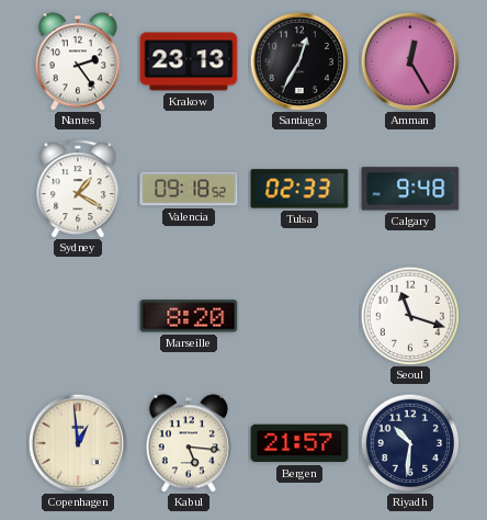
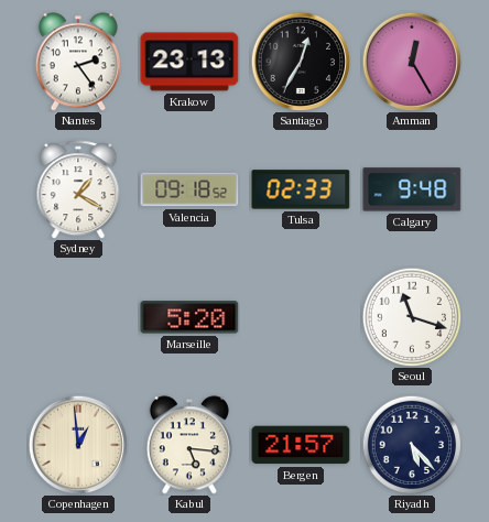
Marseille: 8:20 -> 5:20
Riyadh: 10:31 -> 5:23
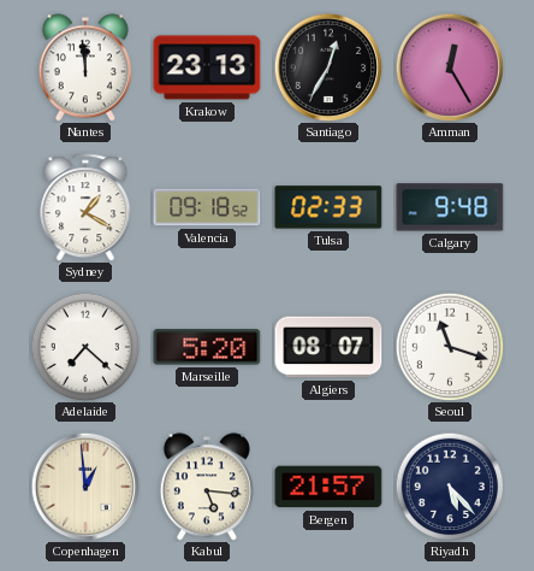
Nantes: 2:24 -> 11:59
Adelaide: none -> 7:22
Algiers: none -> 08:07
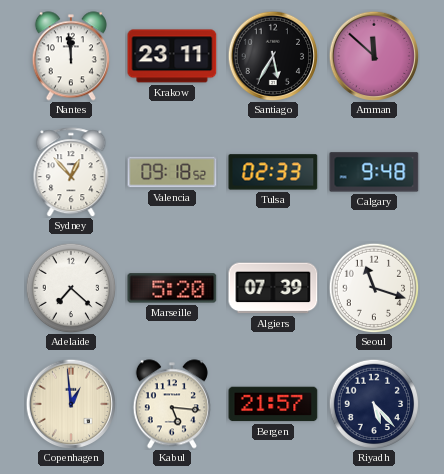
Krakow: 23:13 -> 23:11
Santiago: 12:35 -> 5:35
Amman: 12:25 -> 11:52
Sydney: 1:20 -> 12:53
Algiers: 08:07 -> 07:39
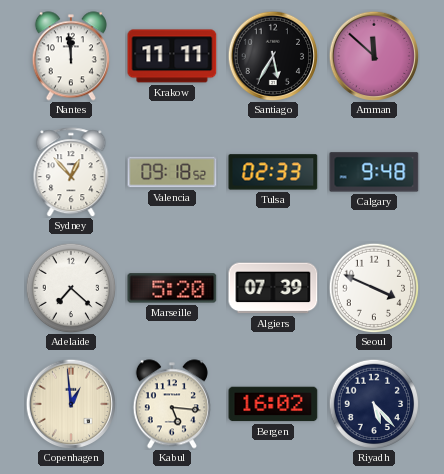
Krakow: 23:11 -> 11:11
Seoul: 11:18 -> 3:49
Bergen: 21:57 -> 16:02
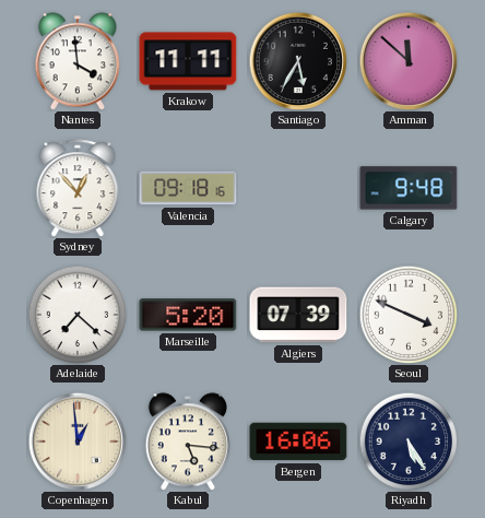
Nantes: 11:59 -> 3:59
Valencia: 09:18:52 -> 09:18:16
Tulsa: 02:33 -> none
Bergen: 16:02 -> 16:06
Riyadh: 5:23 -> 5:25
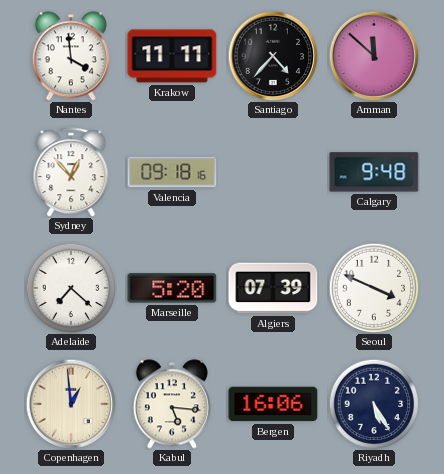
Santiago: 5:35 -> 4:37
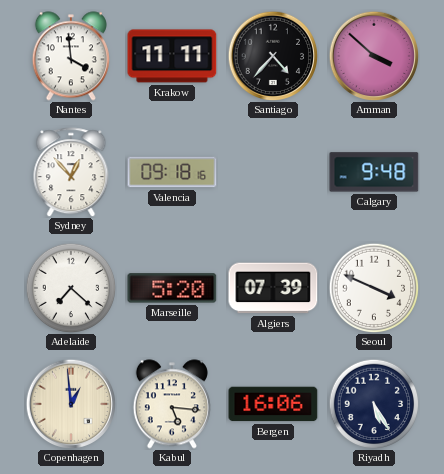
Amman: 11:52 -> 3:52
